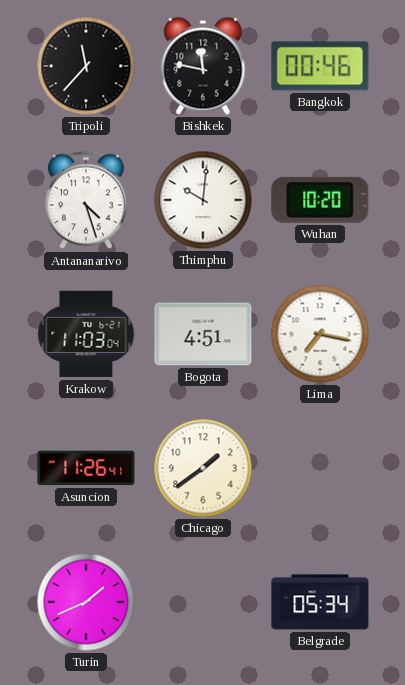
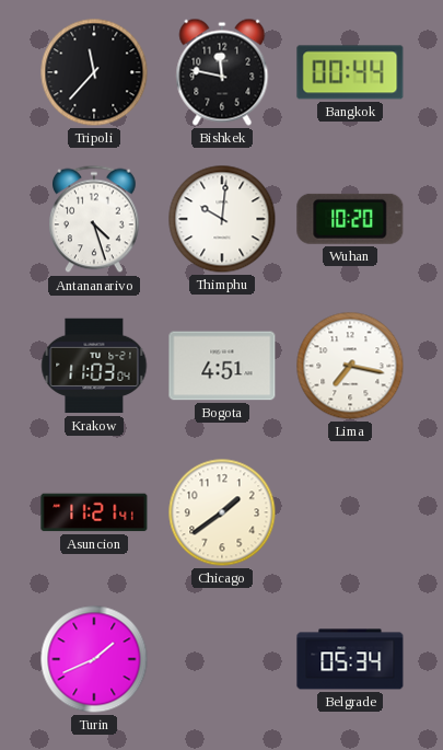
Bangkok: 00:46 -> 00:44
Asuncion: 11:26 -> 11:21
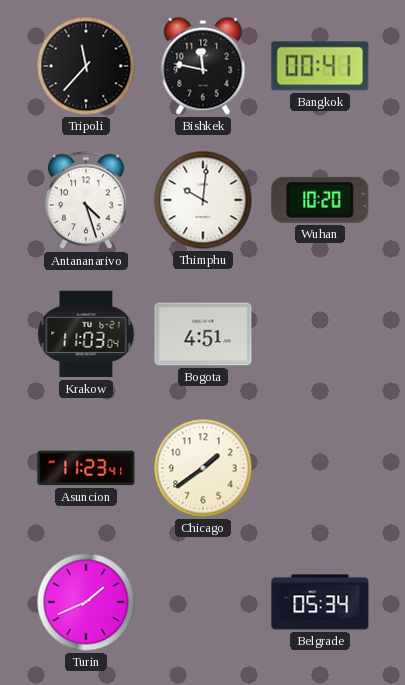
Bangkok: 00:44 -> 00:41
Lima: 7:17 -> none
Asuncion: 11:21 -> 11:23
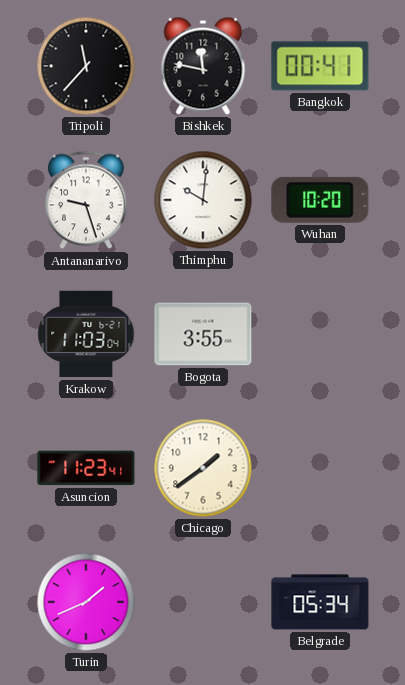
Antananarivo: 4:27 -> 9:27
Bogota: 4:51 -> 3:55
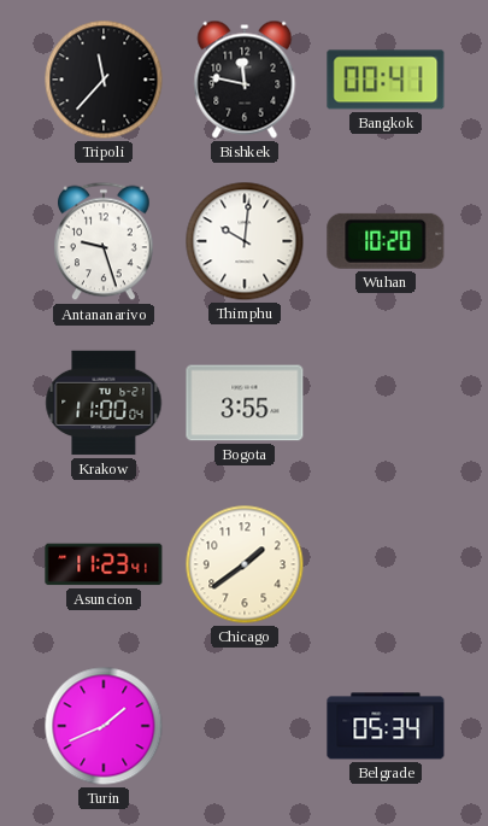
Krakow: 11:03 -> 11:00
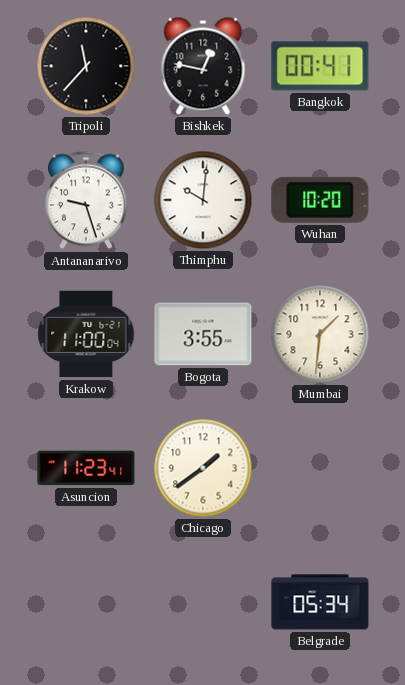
Bishkek: 11:47 -> 12:47
Mumbai: none -> 1:31
Turin: 1:41 -> none
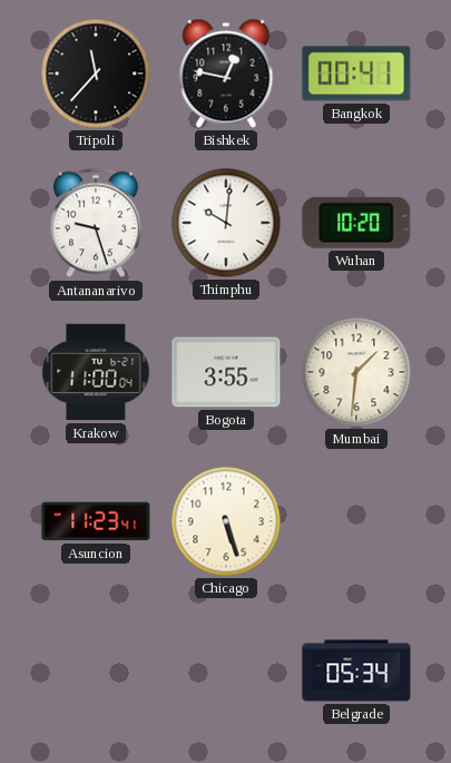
Chicago: 1:39 -> 5:27
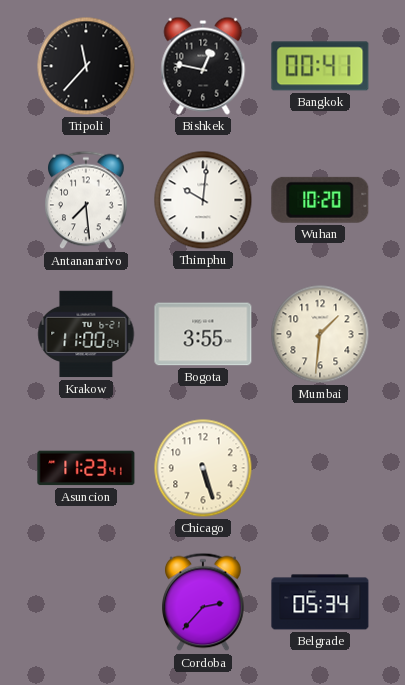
Antananarivo: 9:27 -> 7:29
Cordoba: none -> 2:37
